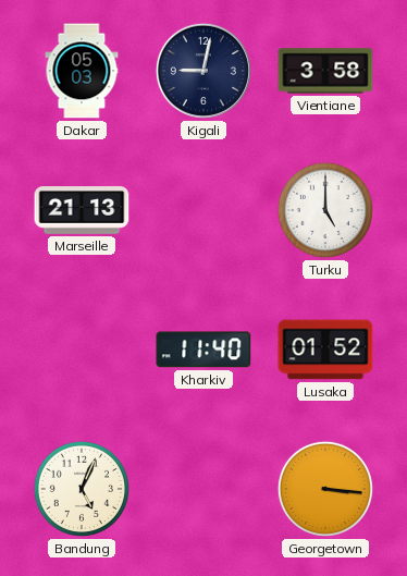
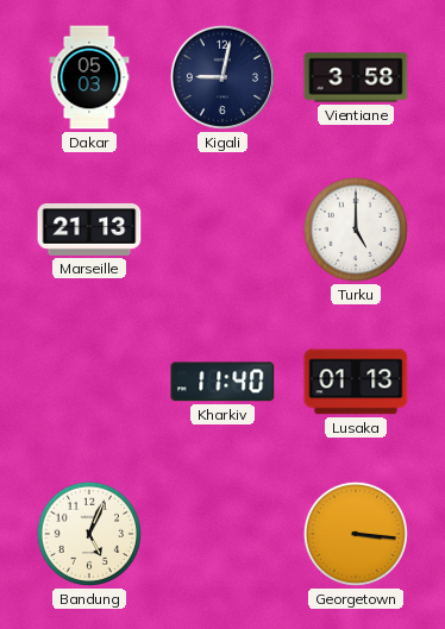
Lusaka: 01:52 -> 01:13
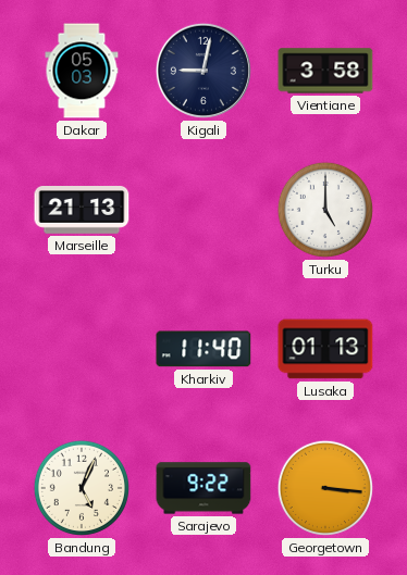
Sarajevo: none -> 9:22
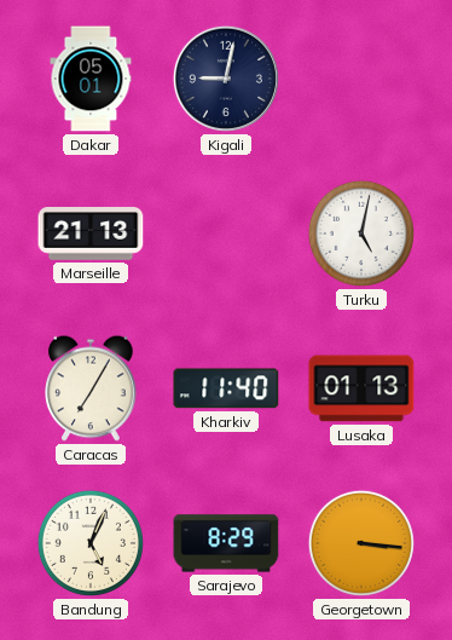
Dakar: 05:03 -> 05:01
Vientiane: 3:58 -> none
Turku: 5:00 -> 5:02
Caracas: none -> 7:05
Sarajevo: 9:22 -> 8:29
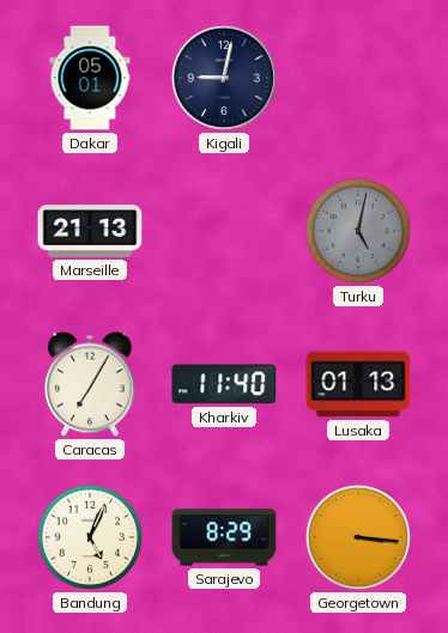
Turku dial: white -> grey
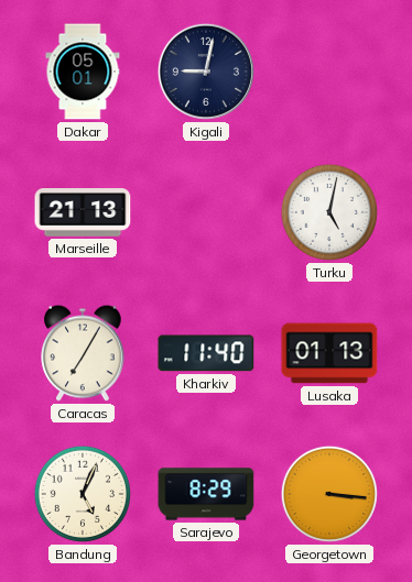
Turku dial: grey -> white
